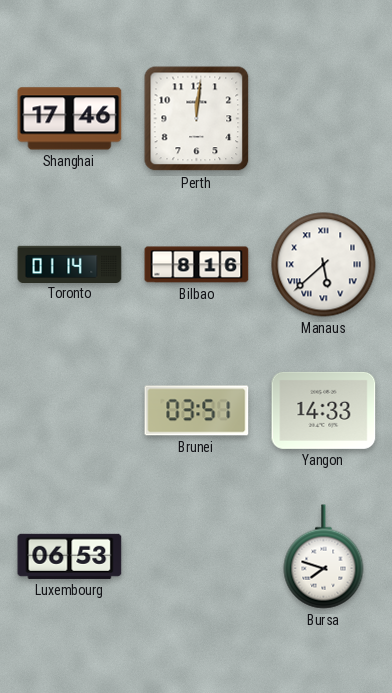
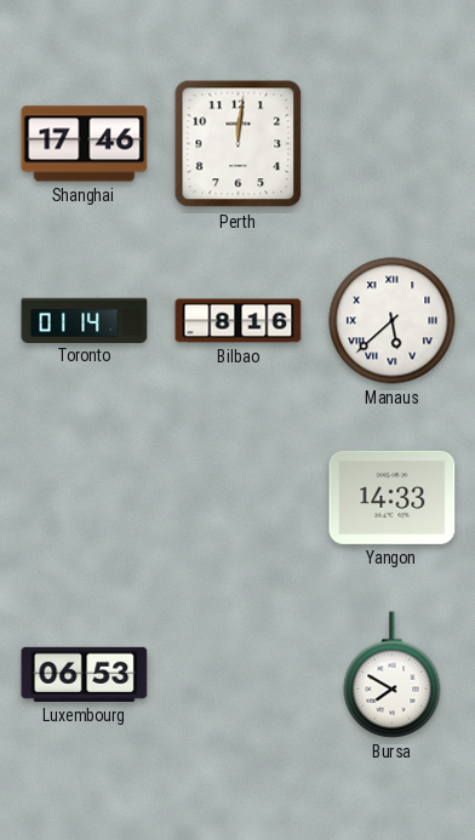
Brunei: 03:51 -> none
Bursa: 7:48 -> 7:50
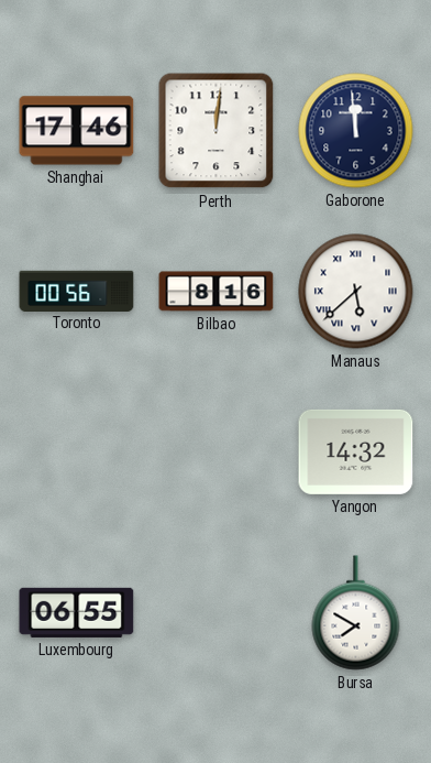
Gaborone: none -> 11:59
Toronto: 01:14 -> 00:56
Yangon: 14:33 -> 14:32
Luxembourg: 06:53 -> 06:55
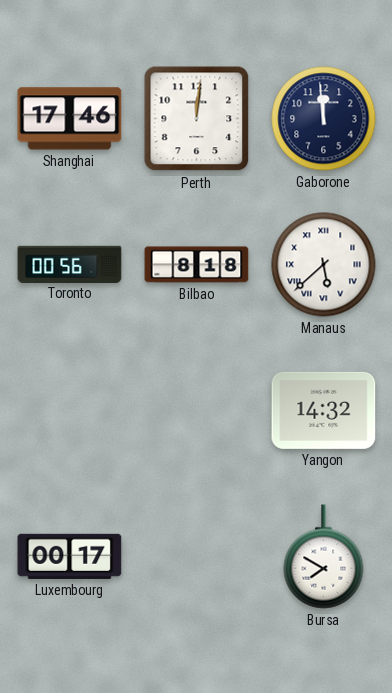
Bilbao: 8:16 -> 8:18
Luxembourg: 06:55 -> 00:17
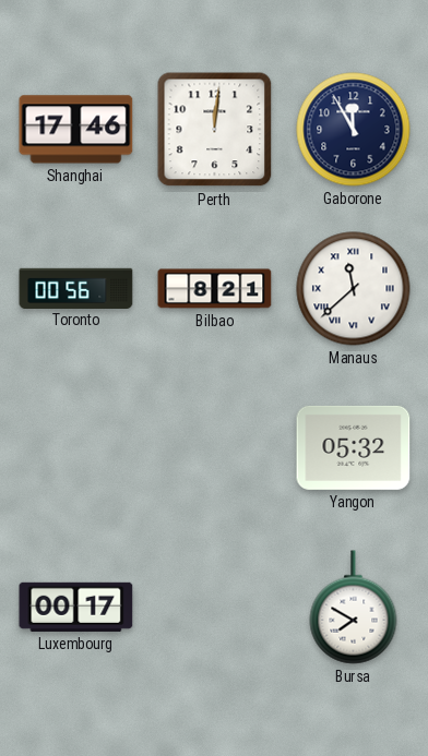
Gaborone: 11:59 -> 11:55
Bilbao: 8:18 -> 8:21
Manaus: 5:38 -> 11:38
Yangon: 14:32 -> 05:32
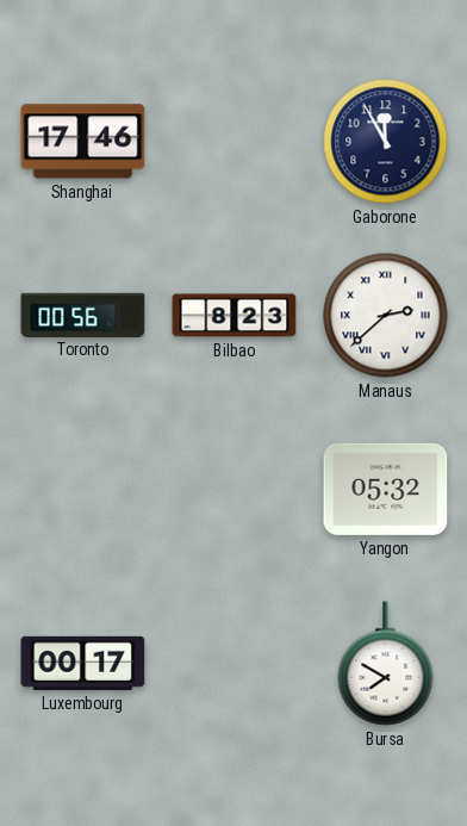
Perth: 12:01 -> none
Bilbao: 8:21 -> 8:23
Manaus: 11:38 -> 2:38
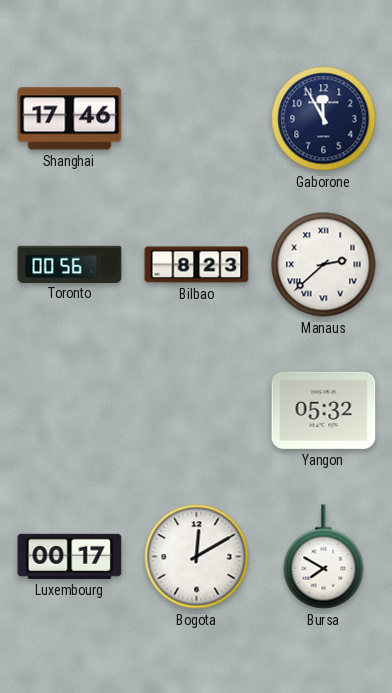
Bogota: none -> 12:10
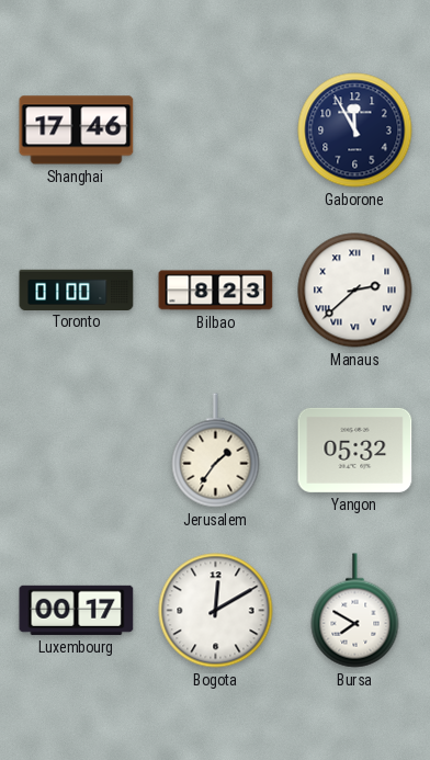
Toronto: 00:56 -> 01:00
Jerusalem: none -> 1:36
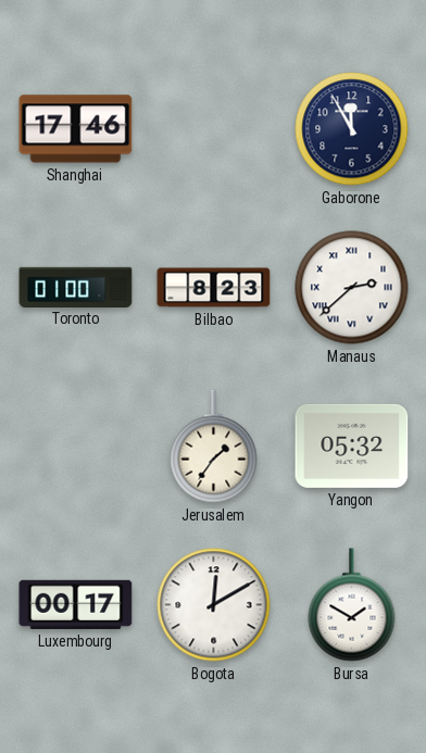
Bursa: 7:50 -> 1:50
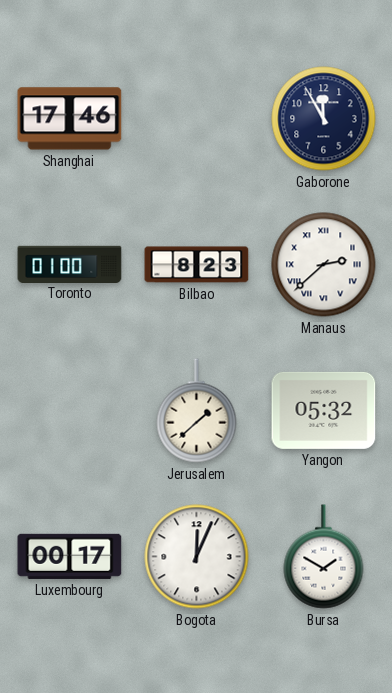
Jerusalem: 1:36 -> 1:38
Bogota: 12:10 -> 12:04
